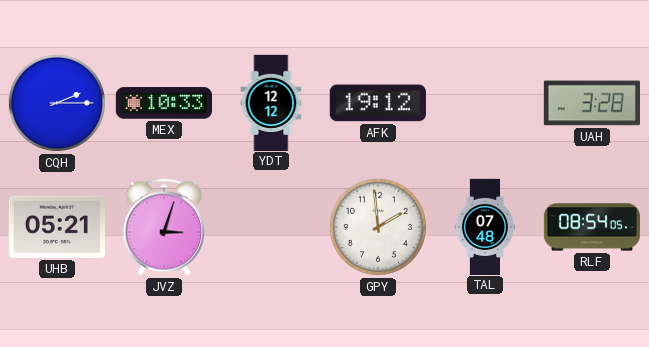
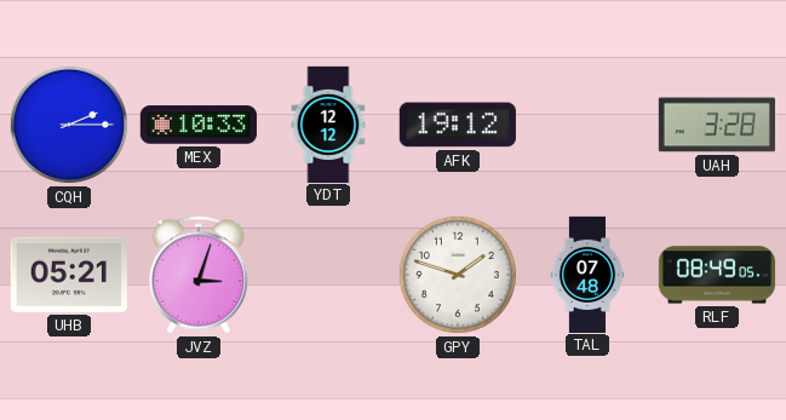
GPY: 1:59 -> 1:48
RLF: 08:54 -> 08:49
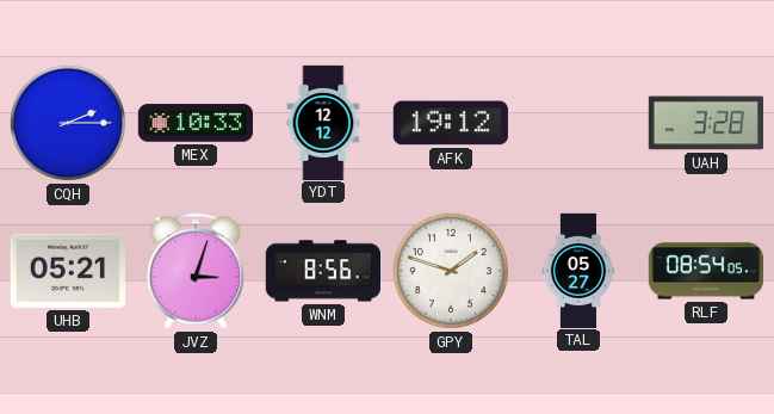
WNM: none -> 8:56
TAL: 07:48 -> 05:27
RLF: 08:49 -> 08:54
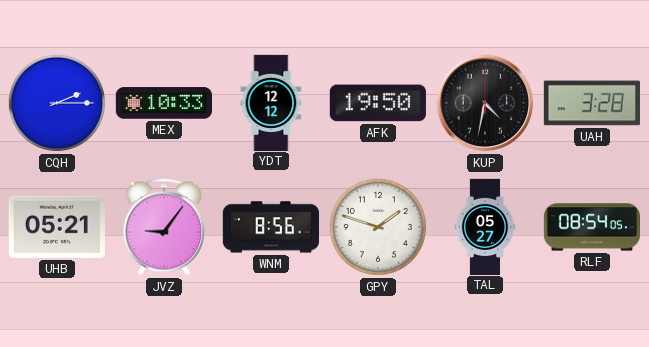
AFK: 19:12 -> 19:50
KUP: none -> 4:32
JVZ: 3:03 -> 9:06
